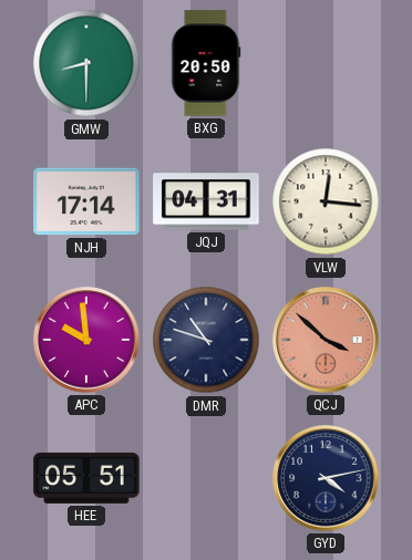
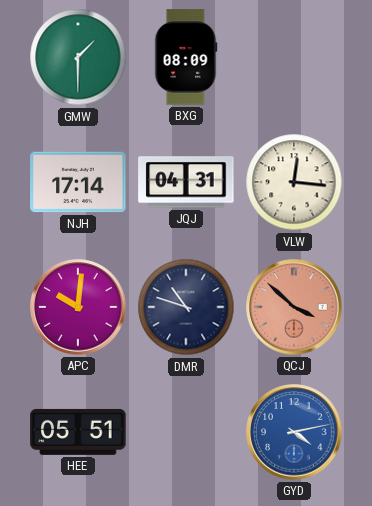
GMW: 8:30 -> 1:30
BXG: 20:50 -> 08:09
APC: 9:59 -> 10:01
GYD dial: navy -> blue
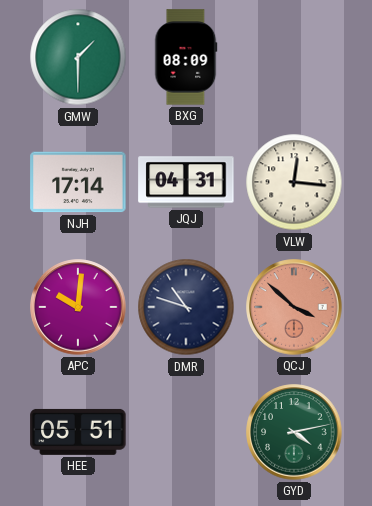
GYD dial: blue -> green
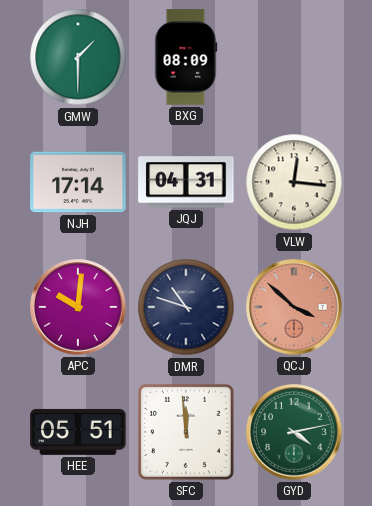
SFC: none -> 11:59
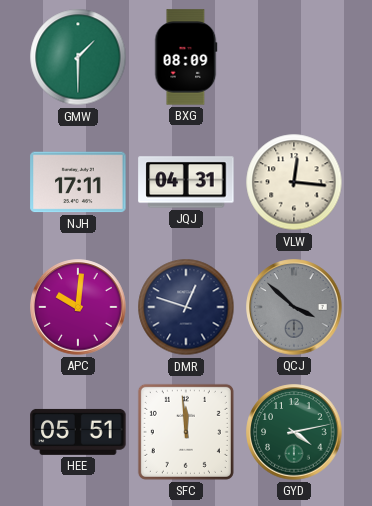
NJH: 17:14 -> 17:11
DMR: 10:48 -> 12:48
QCJ dial: salmon -> grey
